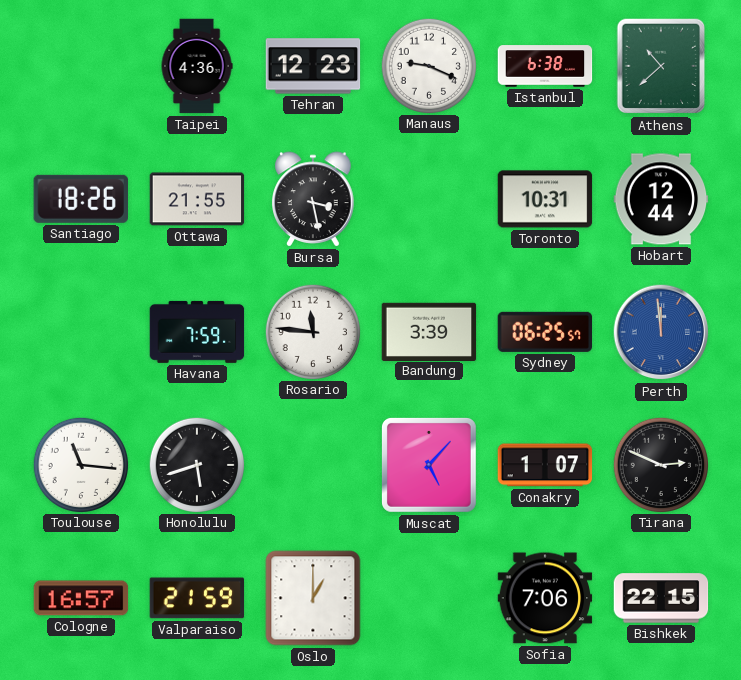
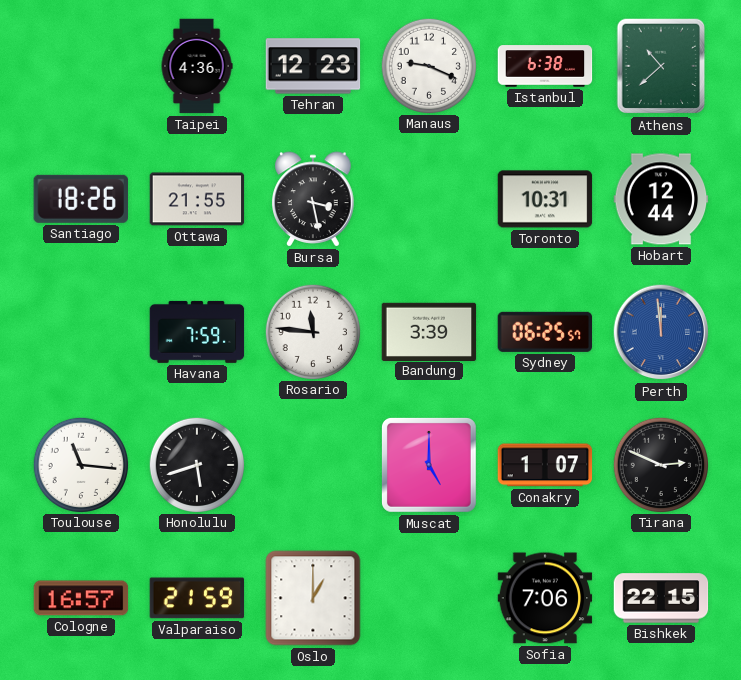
Muscat: 5:07 -> 5:00
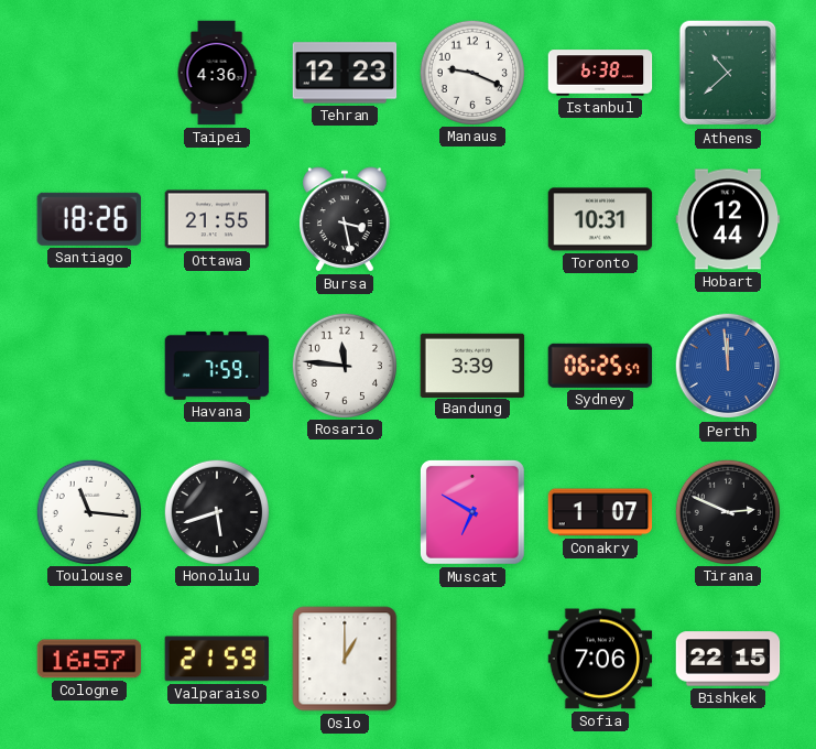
Muscat: 5:00 -> 6:50
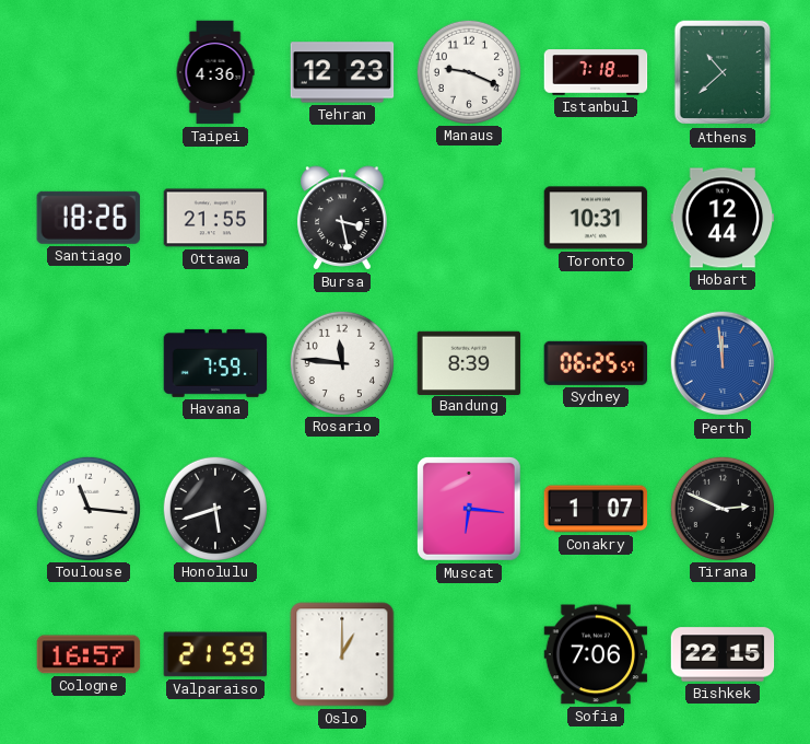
Istanbul: 6:38 -> 7:18
Bandung: 3:39 -> 8:39
Muscat: 6:50 -> 6:16
